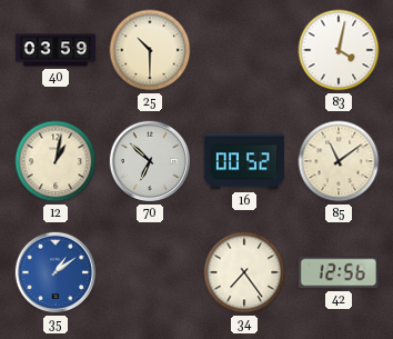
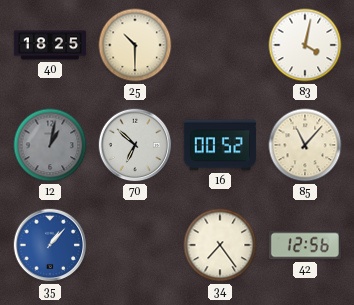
40: 03:59 -> 18:25
12 dial: cream -> grey
85: 11:09 -> 11:07
35: 1:09 -> 1:07
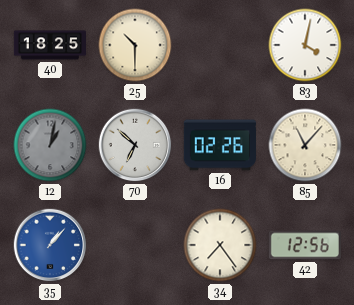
16: 00:52 -> 02:26
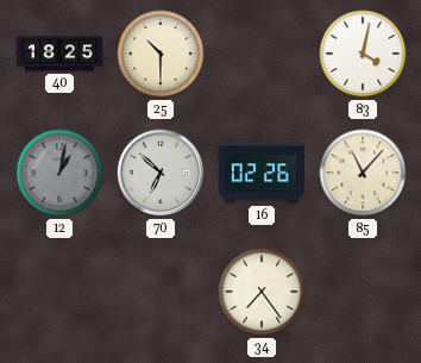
35: 1:07 -> none
42: 12:56 -> none
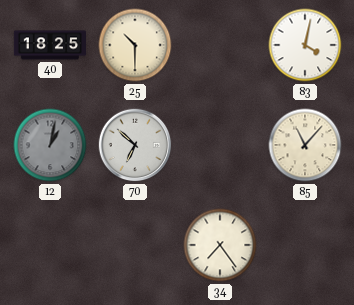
16: 02:26 -> none
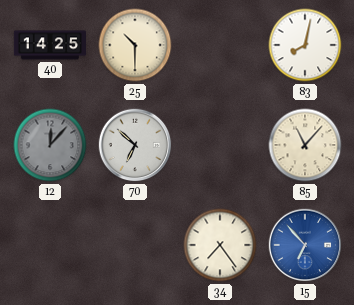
40: 18:25 -> 14:25
83: 4:02 -> 8:02
12: 1:02 -> 12:07
15: none -> 6:53
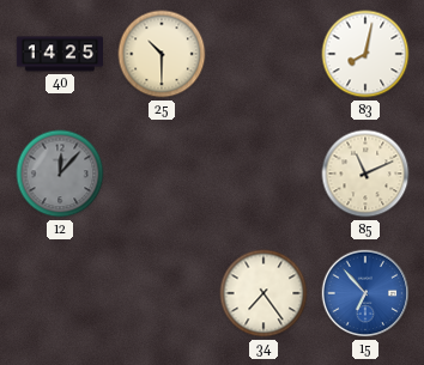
70: 6:52 -> none
85: 11:07 -> 11:11
